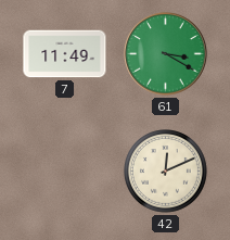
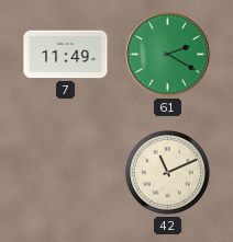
61: 3:20 -> 2:20
42: 12:11 -> 11:11
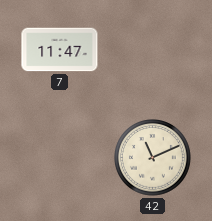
7: 11:49 -> 11:47
61: 2:20 -> none
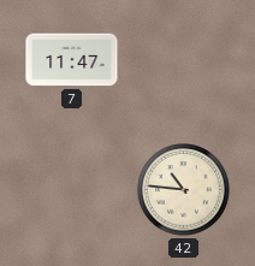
42: 11:11 -> 10:46
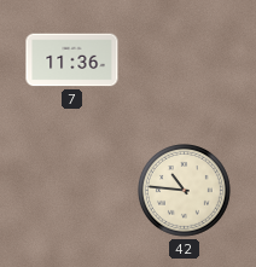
7: 11:47 -> 11:36
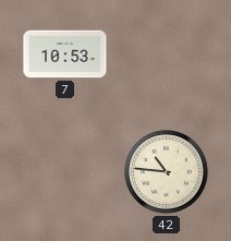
7: 11:36 -> 10:53
